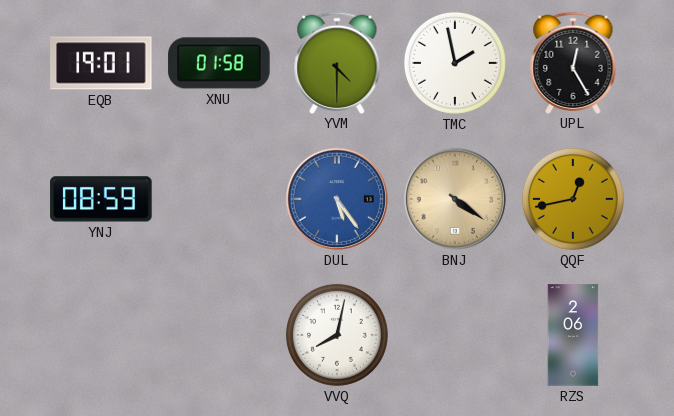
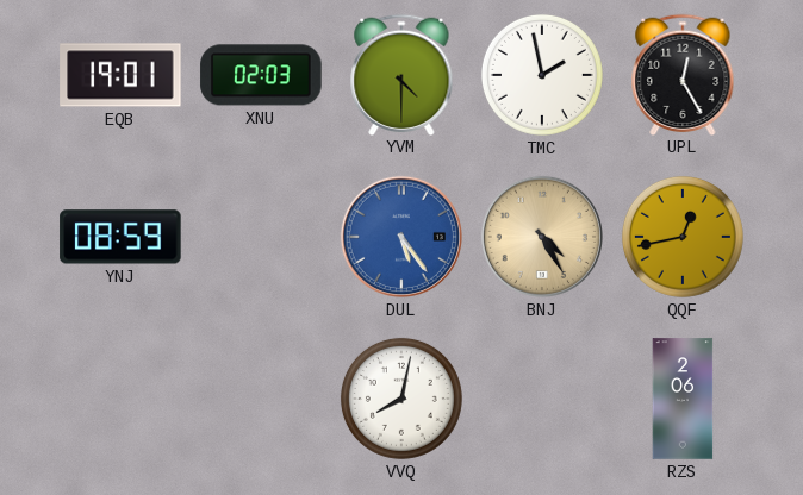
XNU: 01:58 -> 02:03
BNJ: 4:21 -> 4:25
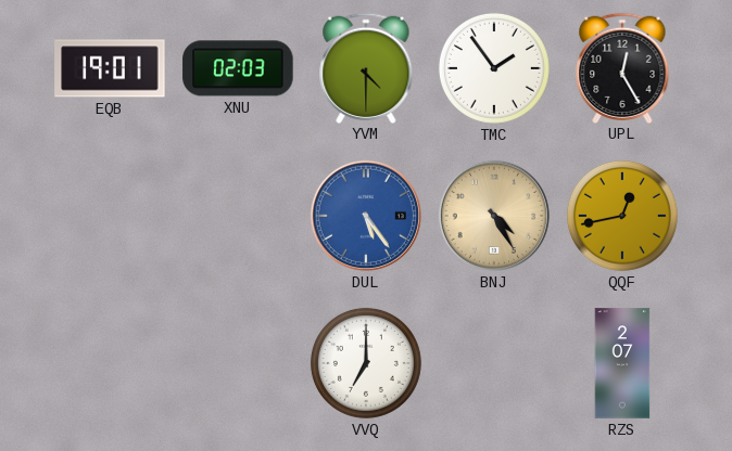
TMC: 1:58 -> 1:54
YNJ: 08:59 -> none
VVQ: 8:02 -> 7:00
RZS: 2:06 -> 2:07
